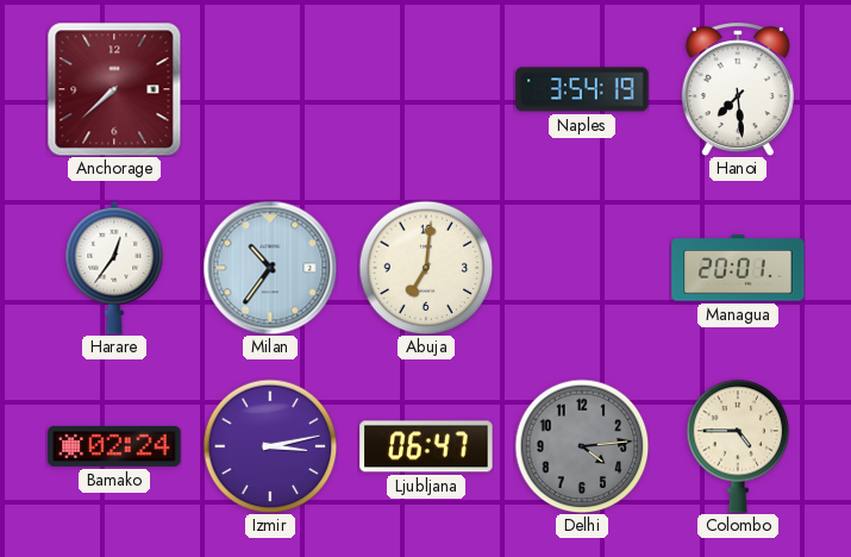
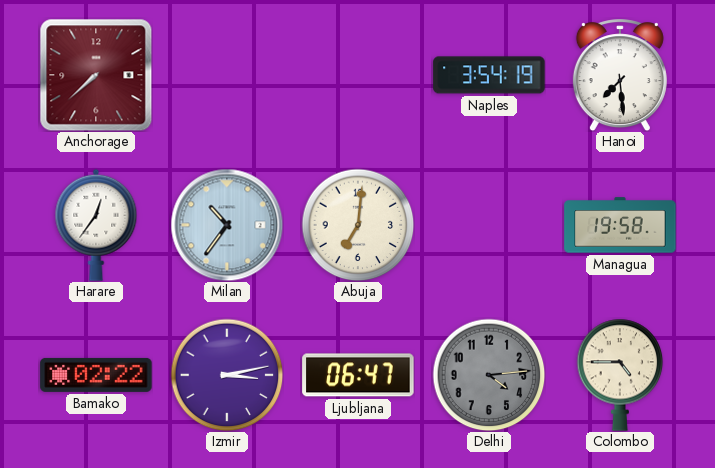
Managua: 20:01 -> 19:58
Bamako: 02:24 -> 02:22
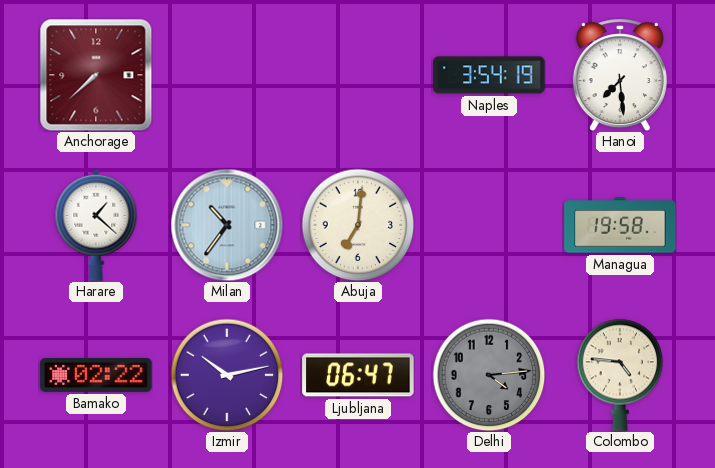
Harare: 12:36 -> 1:22
Izmir: 3:13 -> 10:13
Colombo: 4:45 -> 4:46
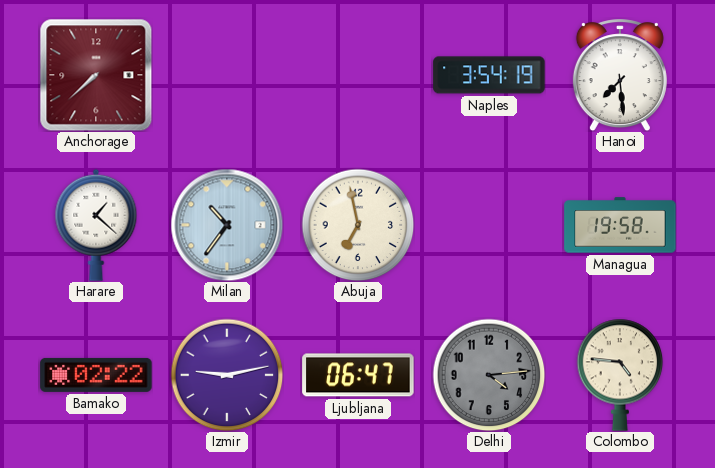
Abuja: 7:01 -> 6:58
Izmir: 10:13 -> 9:13
